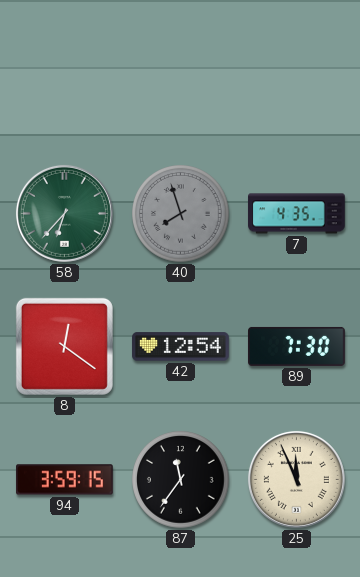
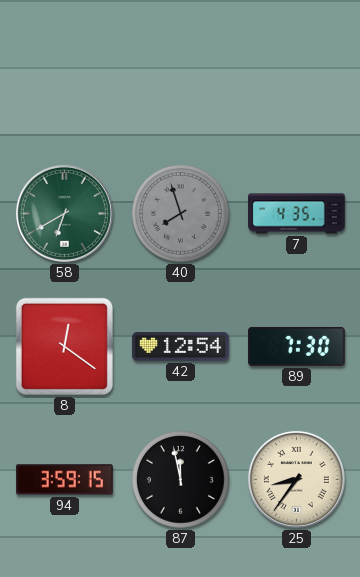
58: 6:37 -> 6:40
87: 11:36 -> 11:58
25: 11:56 -> 8:36
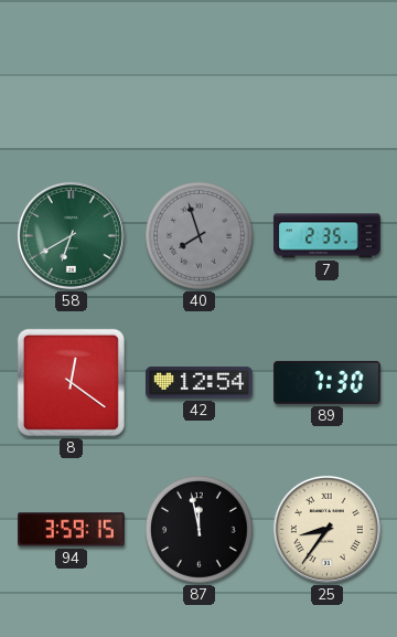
7: 4:35 -> 2:35
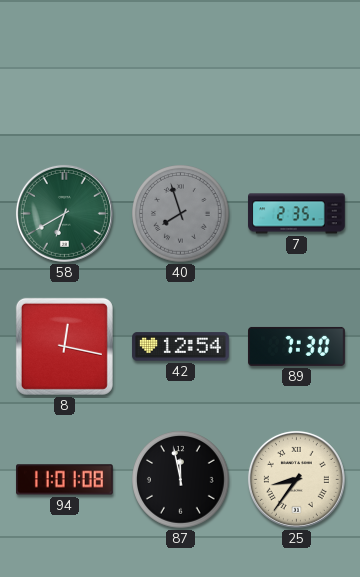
8: 12:21 -> 12:17
94: 3:59 -> 11:01
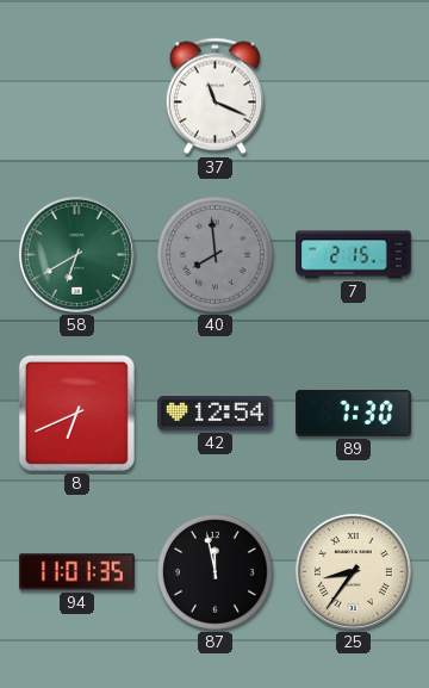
37: none -> 11:19
40: 7:57 -> 7:59
7: 2:35 -> 2:15
8: 12:17 -> 6:41
94: 11:01:08 -> 11:01:35
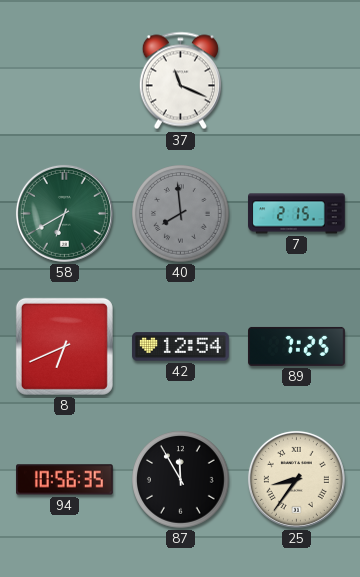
89: 7:30 -> 7:25
94: 11:01 -> 10:56
87: 11:58 -> 11:55
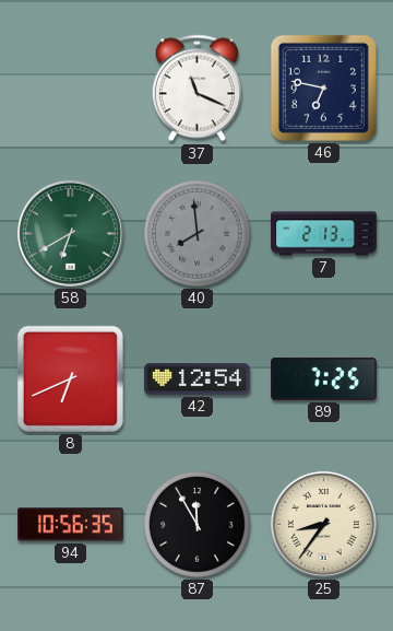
46: none -> 6:47
7: 2:15 -> 2:13
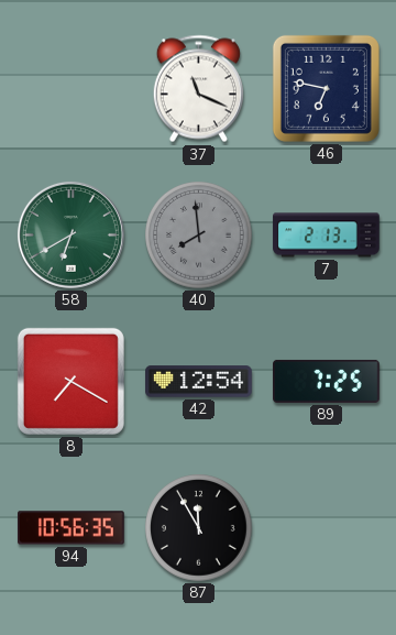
8: 6:41 -> 7:20
25: 8:36 -> none
